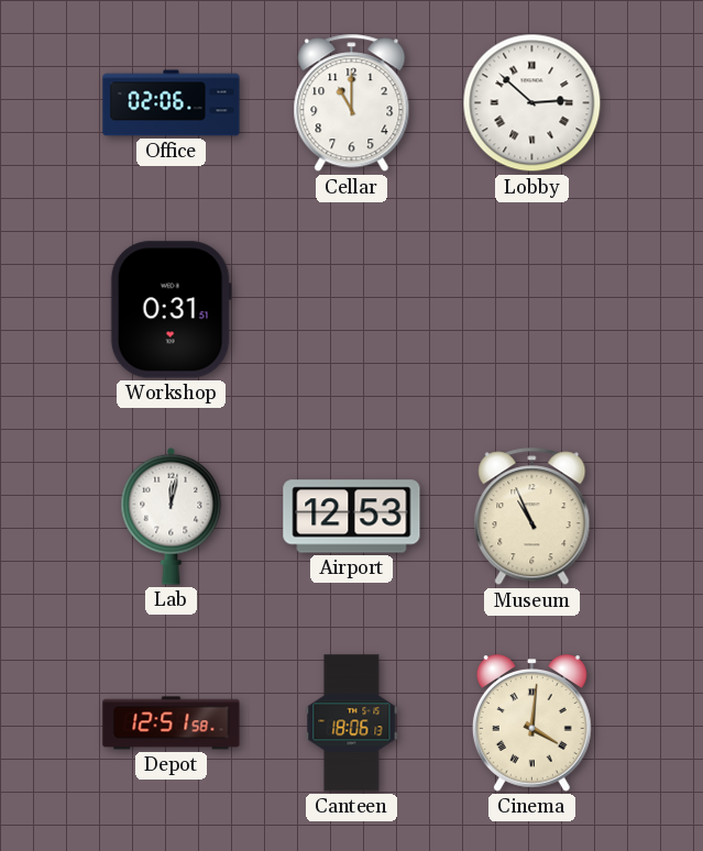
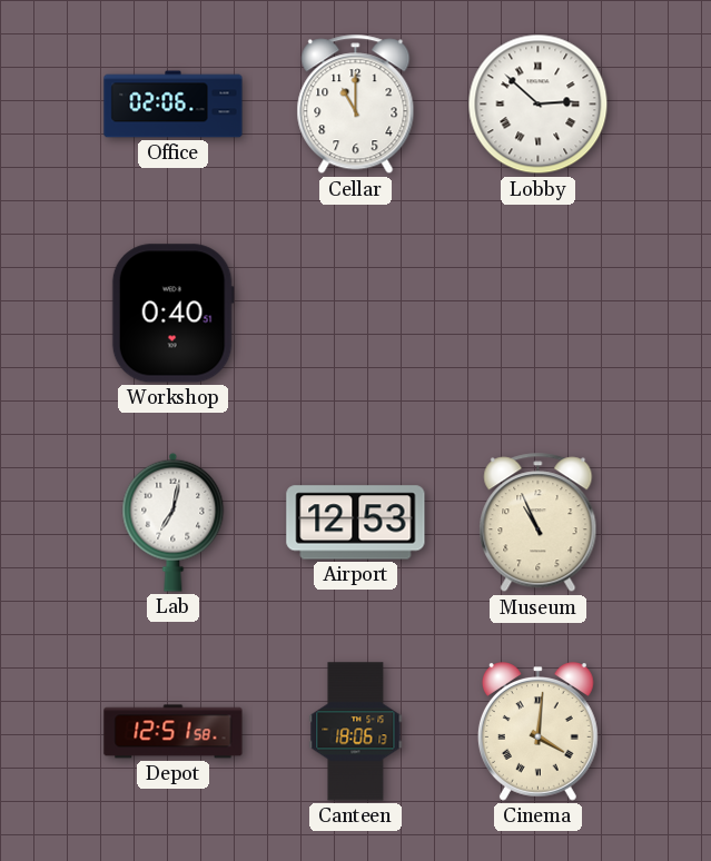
Workshop: 0:31 -> 0:40
Lab: 12:02 -> 7:02
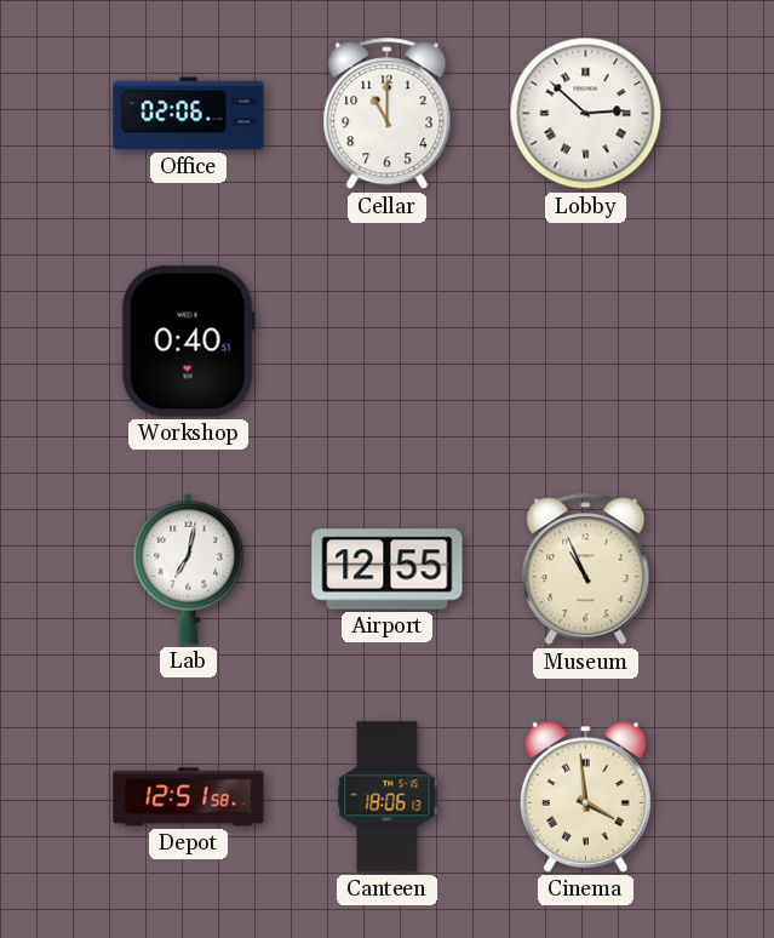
Airport: 12:53 -> 12:55
Cinema: 4:01 -> 3:59
